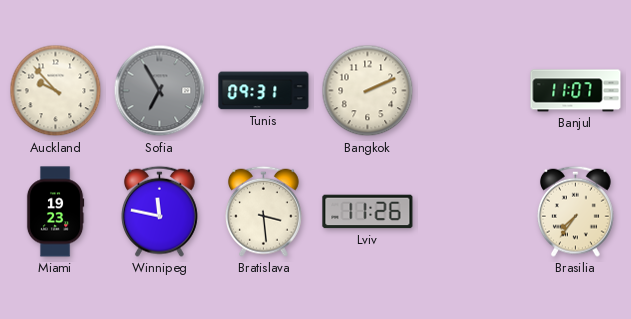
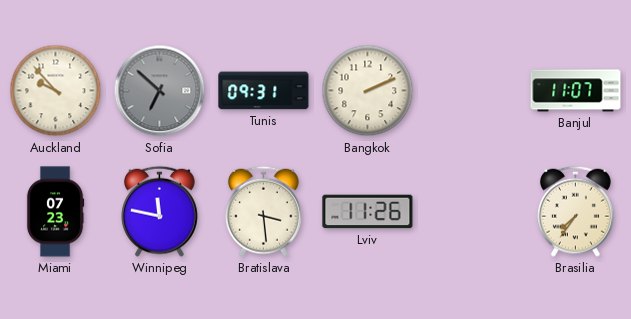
Sofia: 6:55 -> 6:52
Miami: 19:23 -> 07:23
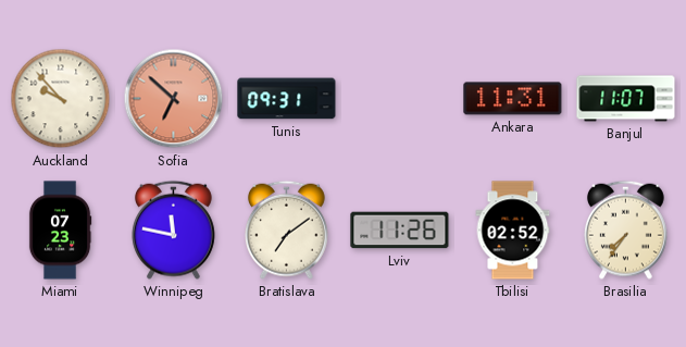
Sofia dial: grey -> salmon
Bangkok: 2:11 -> none
Ankara: none -> 11:31
Bratislava: 3:29 -> 7:09
Tbilisi: none -> 02:52
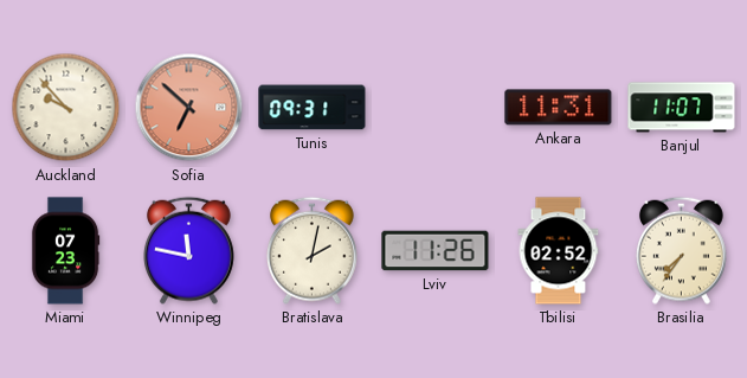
Bratislava: 7:09 -> 2:02
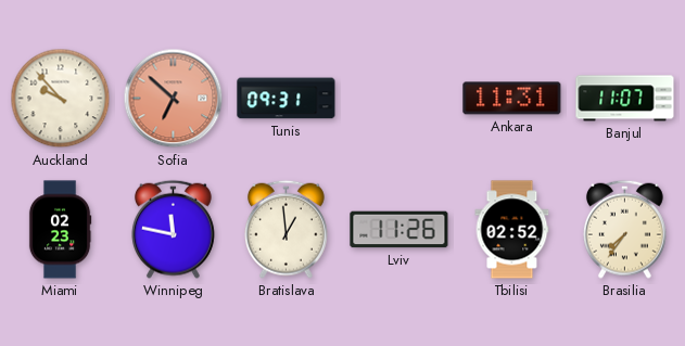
Miami: 07:23 -> 02:23
Bratislava: 2:02 -> 12:59
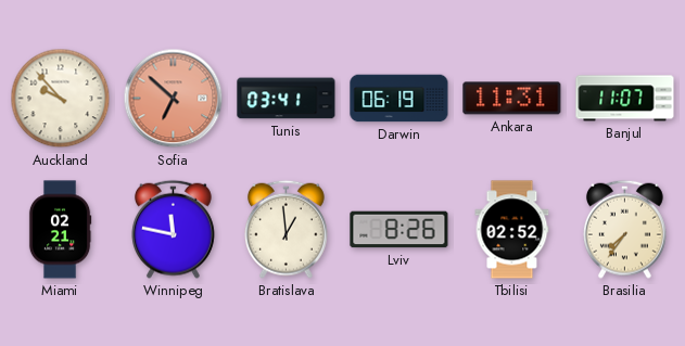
Tunis: 09:31 -> 03:41
Darwin: none -> 06:19
Miami: 02:23 -> 02:21
Lviv: 11:26 -> 8:26
